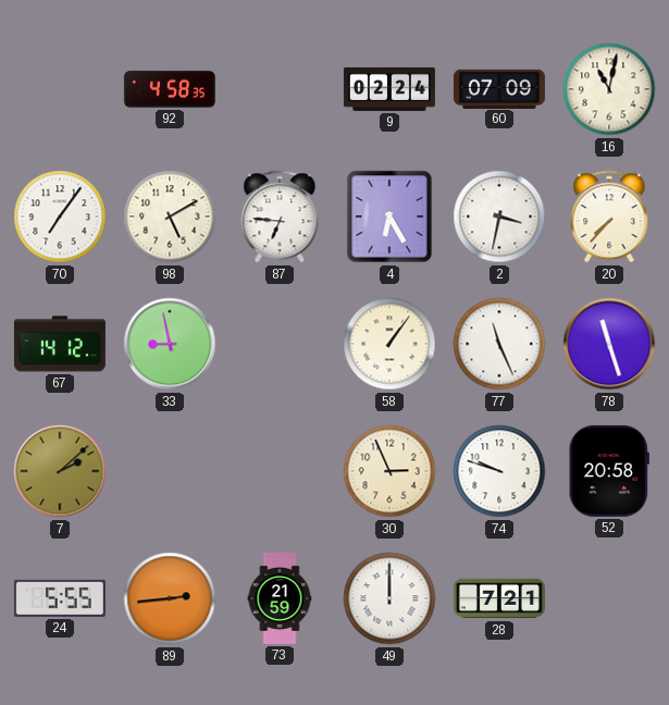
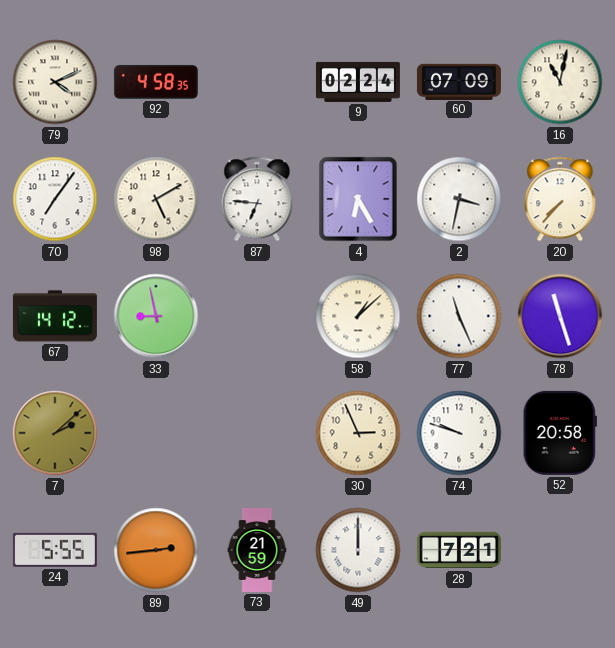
79: none -> 4:11
58: 1:06 -> 1:08
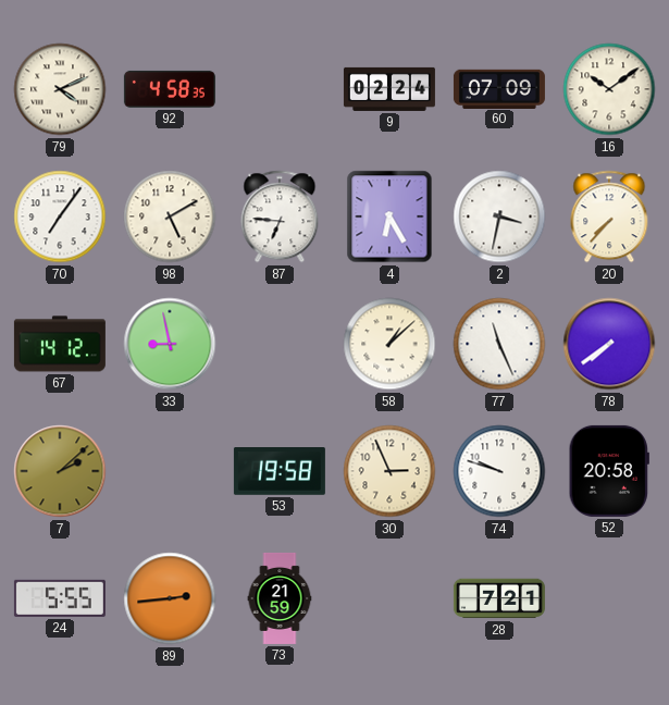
16: 11:02 -> 10:09
78: 11:27 -> 7:39
53: none -> 19:58
49: 12:00 -> none
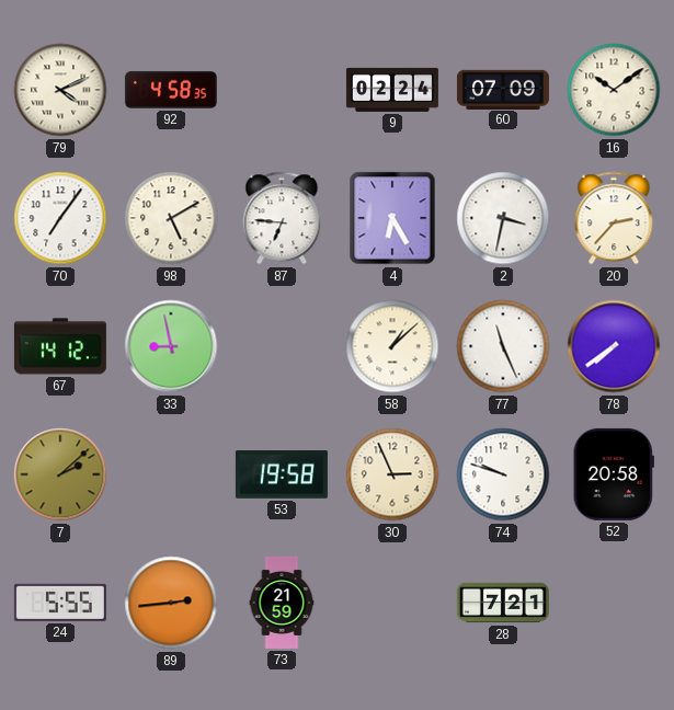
20: 7:37 -> 2:37
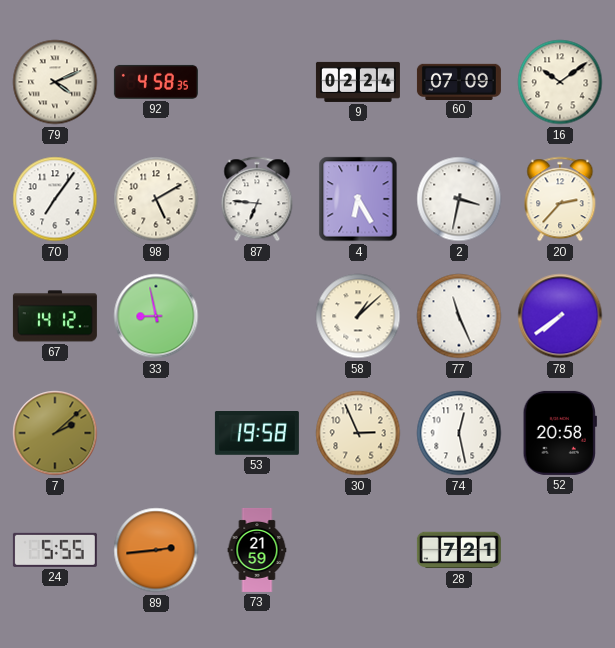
74: 9:48 -> 12:28
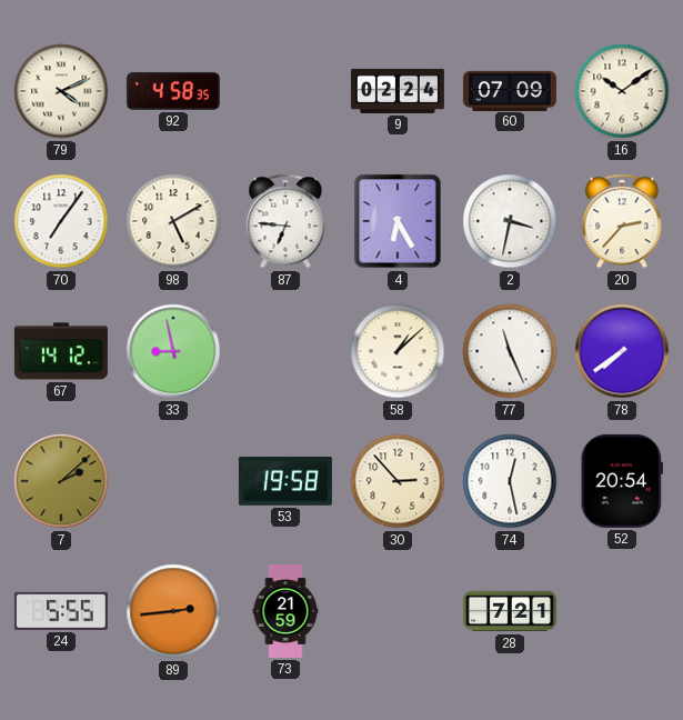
30: 2:56 -> 2:53
52: 20:58 -> 20:54
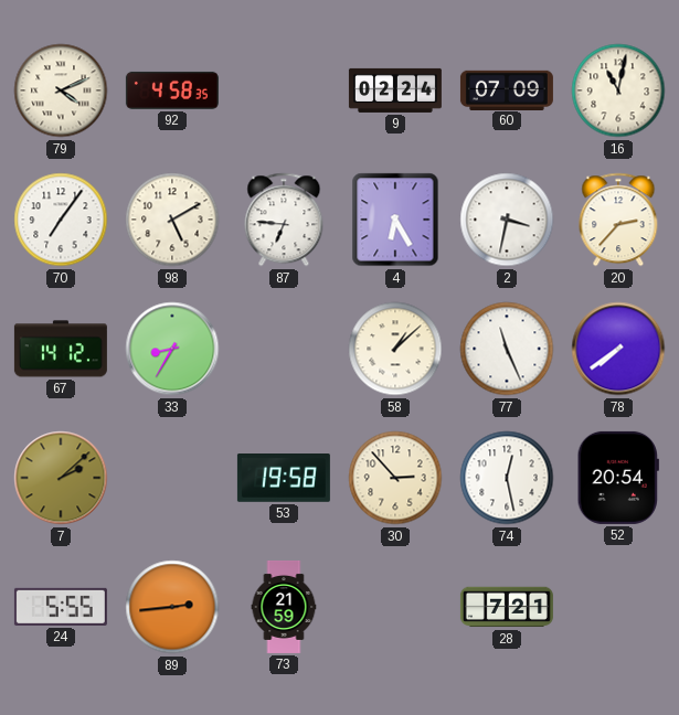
16: 10:09 -> 11:02
33: 8:58 -> 8:35
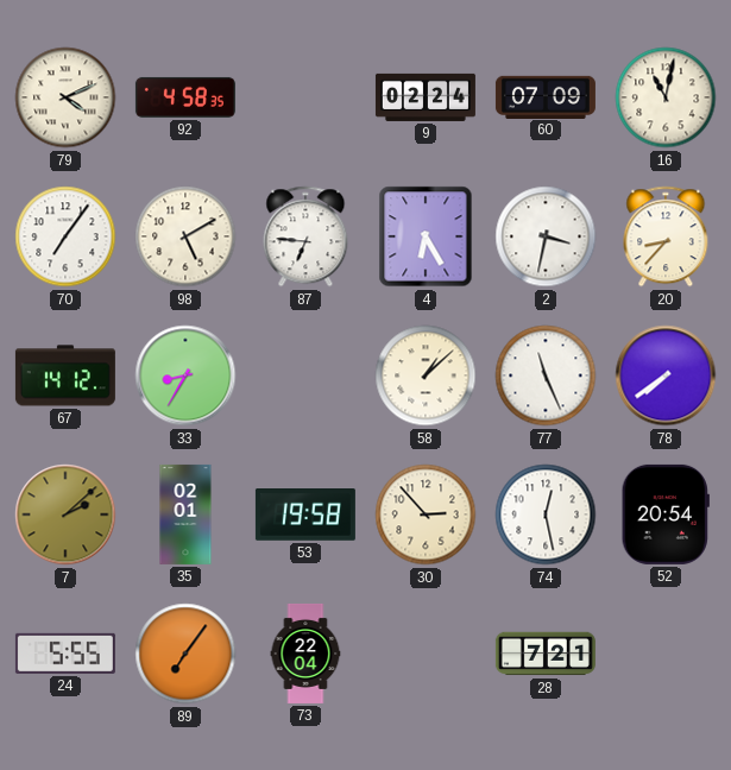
20: 2:37 -> 8:37
35: none -> 02:01
89: 2:44 -> 7:06
73: 21:59 -> 22:04
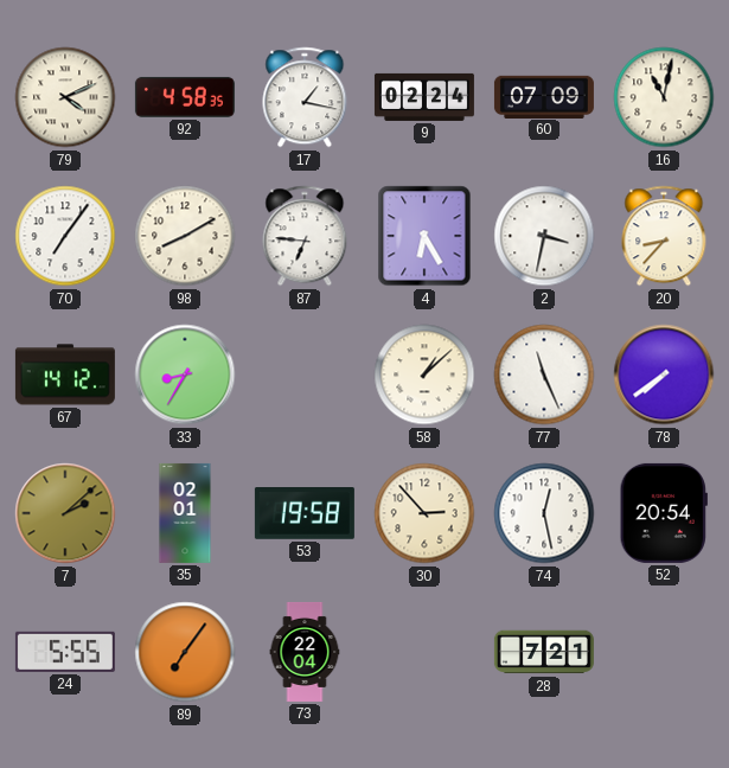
17: none -> 1:17
98: 5:10 -> 8:10
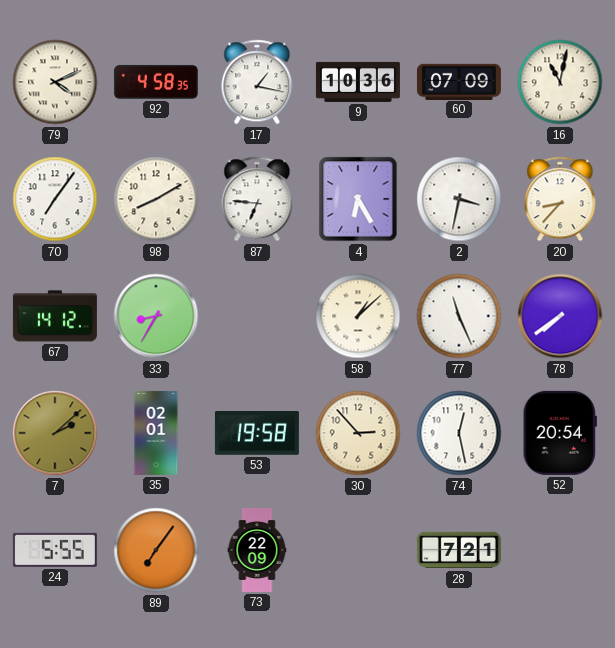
9: 02:24 -> 10:36
73: 22:04 -> 22:09
